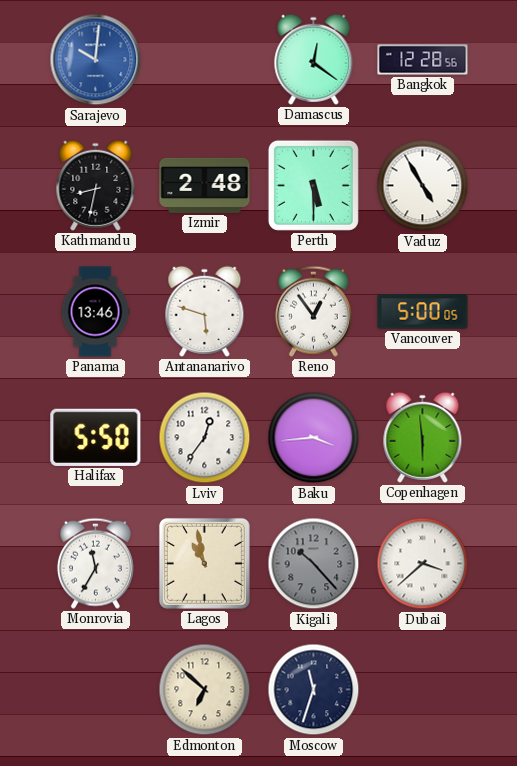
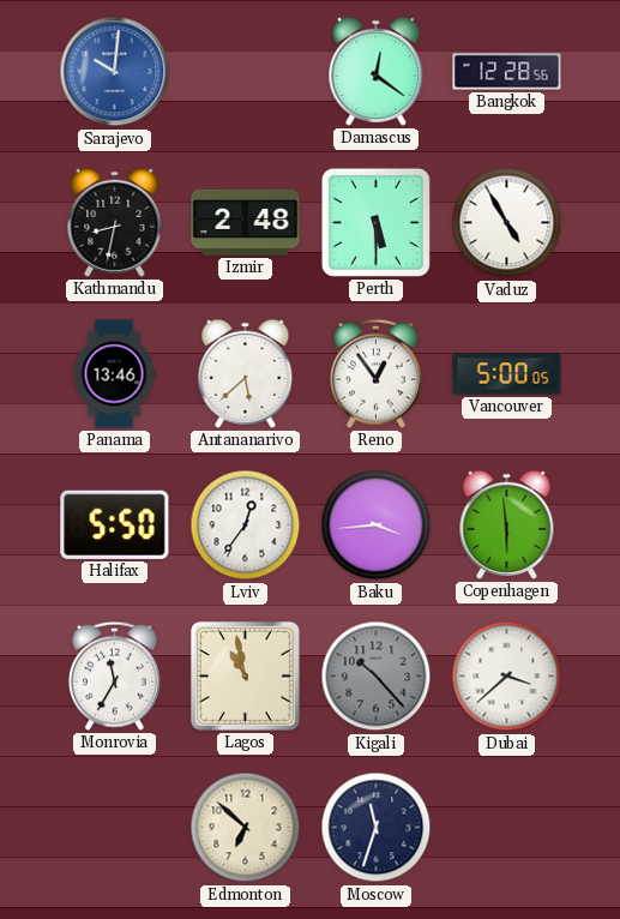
Antananarivo: 5:48 -> 5:38
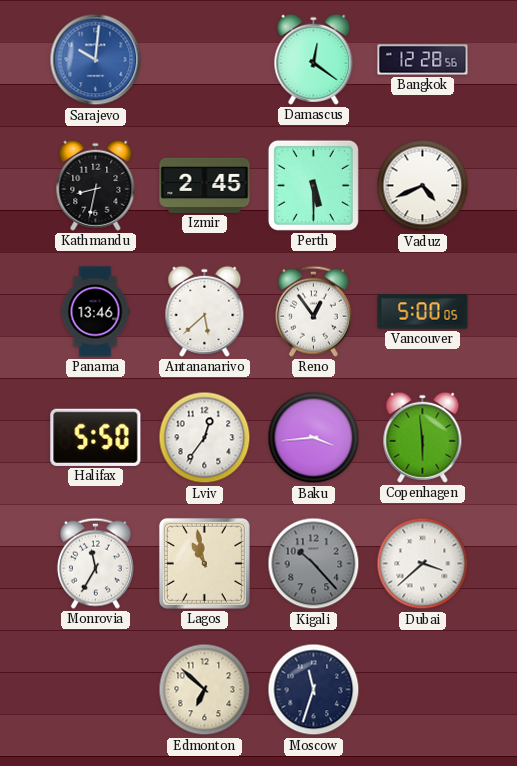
Izmir: 2:48 -> 2:45
Vaduz: 4:55 -> 4:41
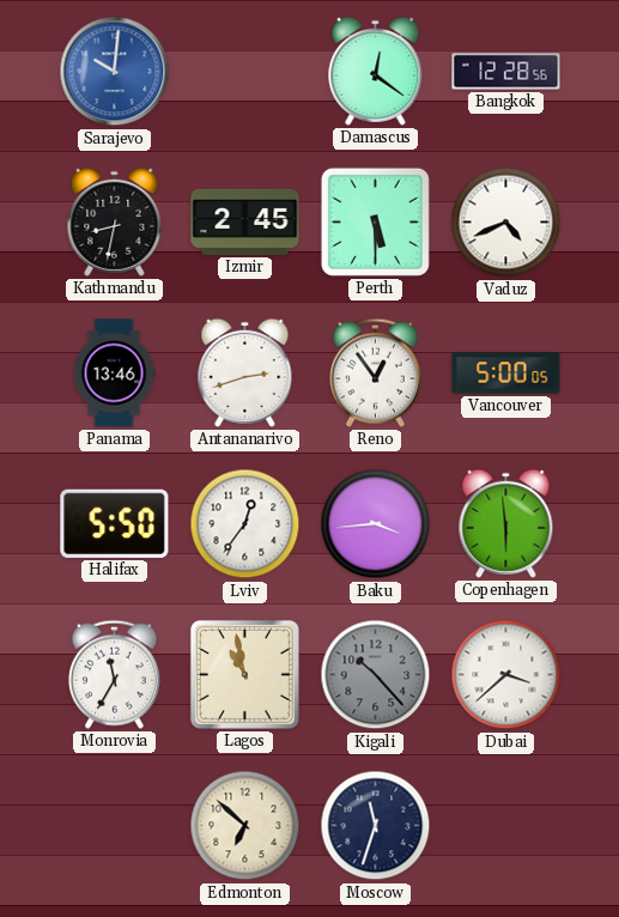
Antananarivo: 5:38 -> 2:42
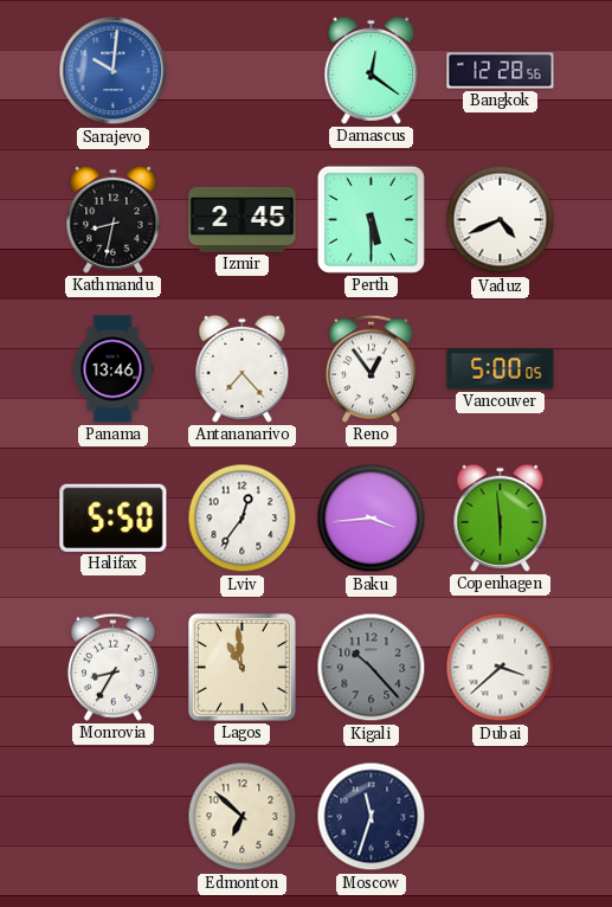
Antananarivo: 2:42 -> 7:23
Monrovia: 11:35 -> 8:35
Lagos: 10:58 -> 10:59
